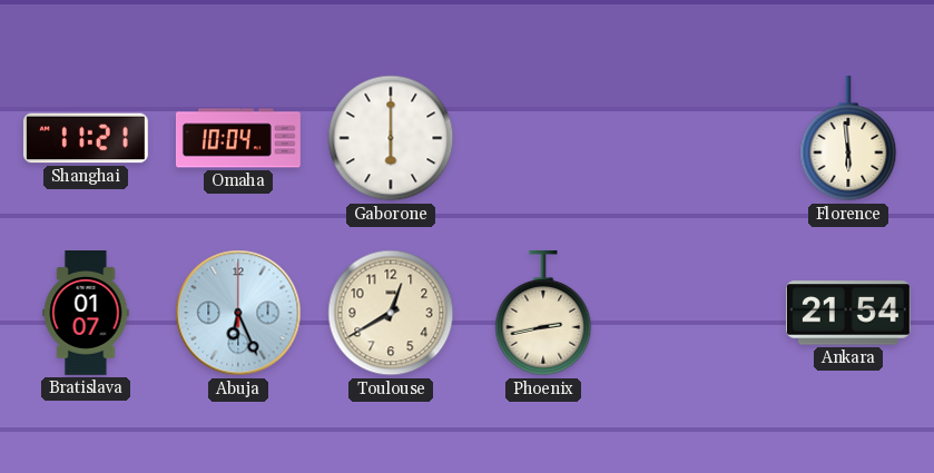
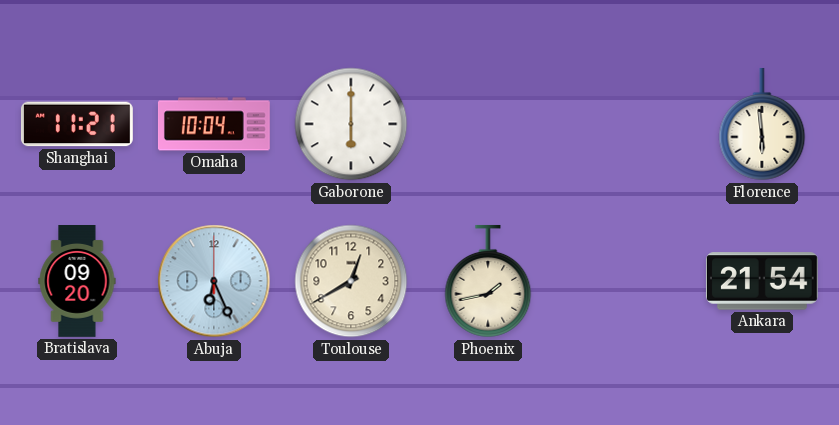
Bratislava: 01:07 -> 09:20
Phoenix: 2:43 -> 1:43
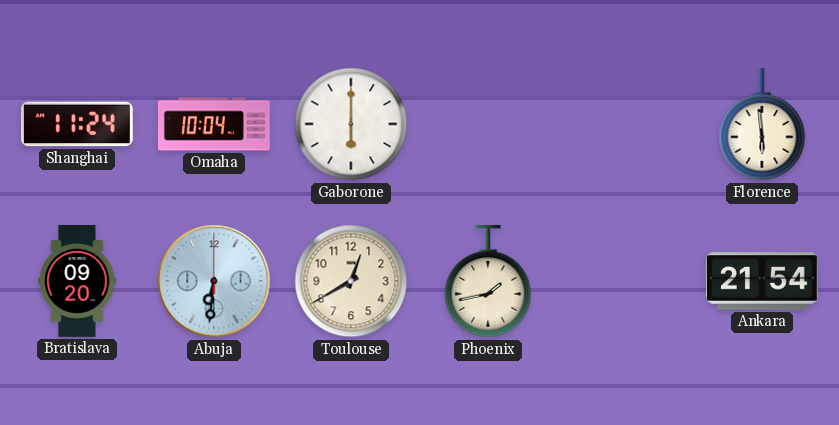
Shanghai: 11:21 -> 11:24
Abuja: 6:26 -> 6:31
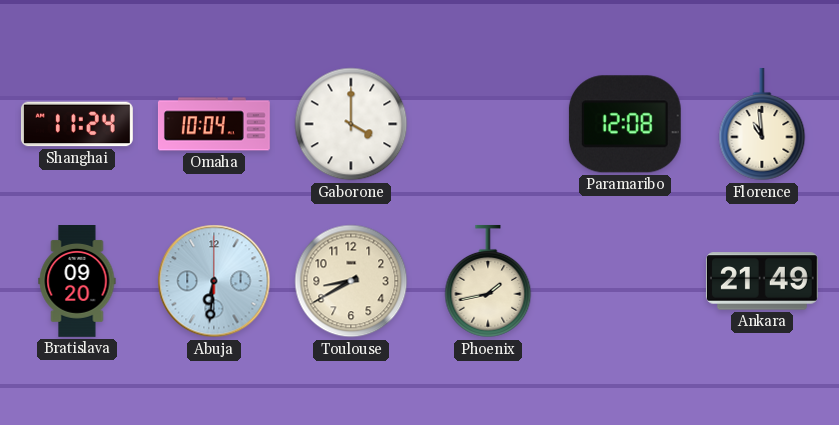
Gaborone: 6:00 -> 4:00
Paramaribo: none -> 12:08
Florence: 5:59 -> 10:59
Toulouse: 12:40 -> 8:40
Ankara: 21:54 -> 21:49
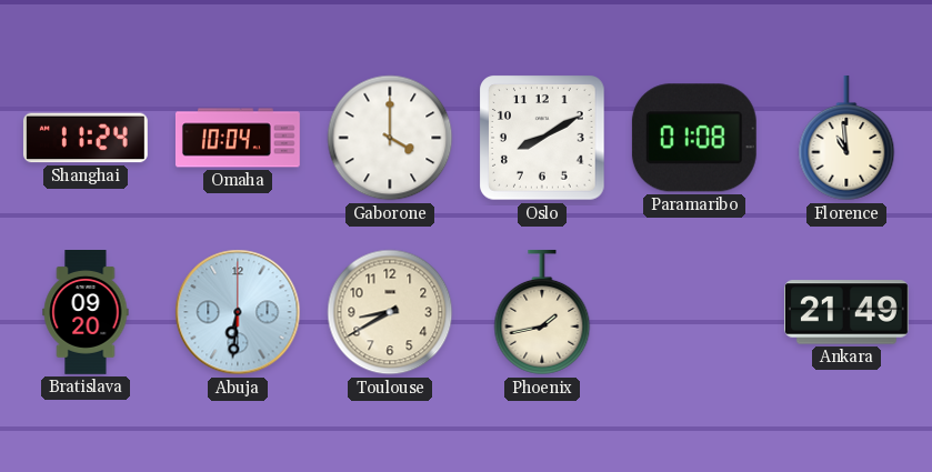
Oslo: none -> 8:10
Paramaribo: 12:08 -> 01:08
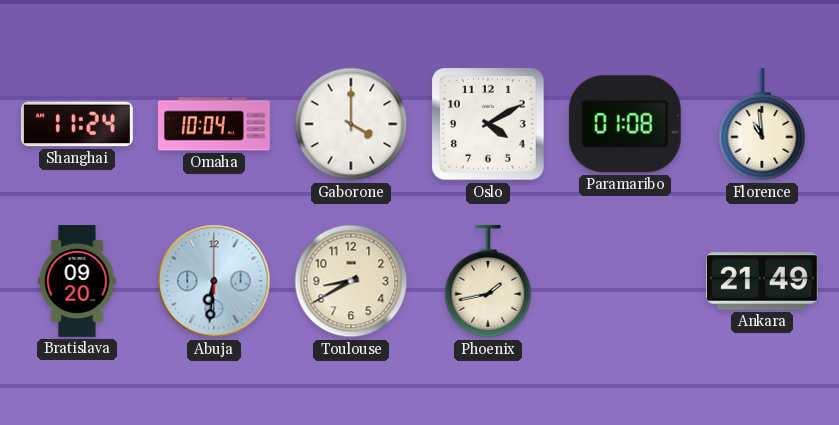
Oslo: 8:10 -> 4:10
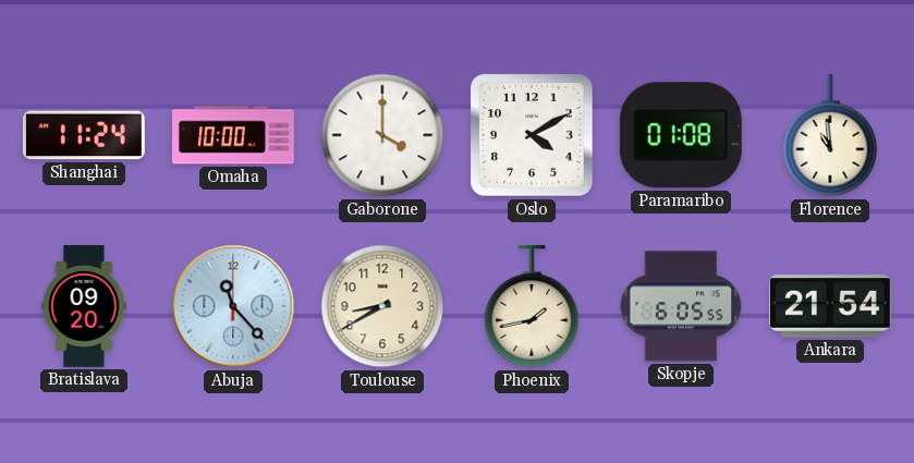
Omaha: 10:04 -> 10:00
Abuja: 6:31 -> 11:23
Skopje: none -> 6:05
Ankara: 21:49 -> 21:54
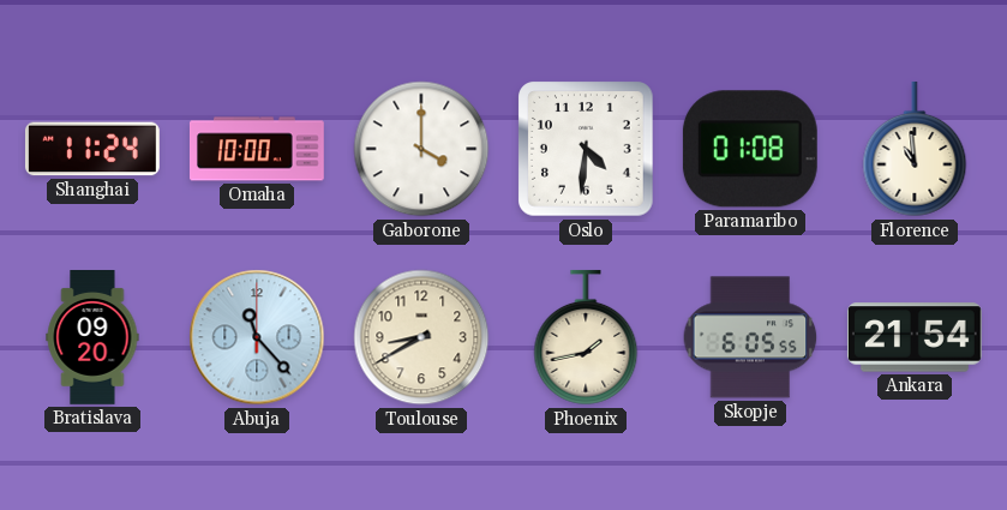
Oslo: 4:10 -> 4:31
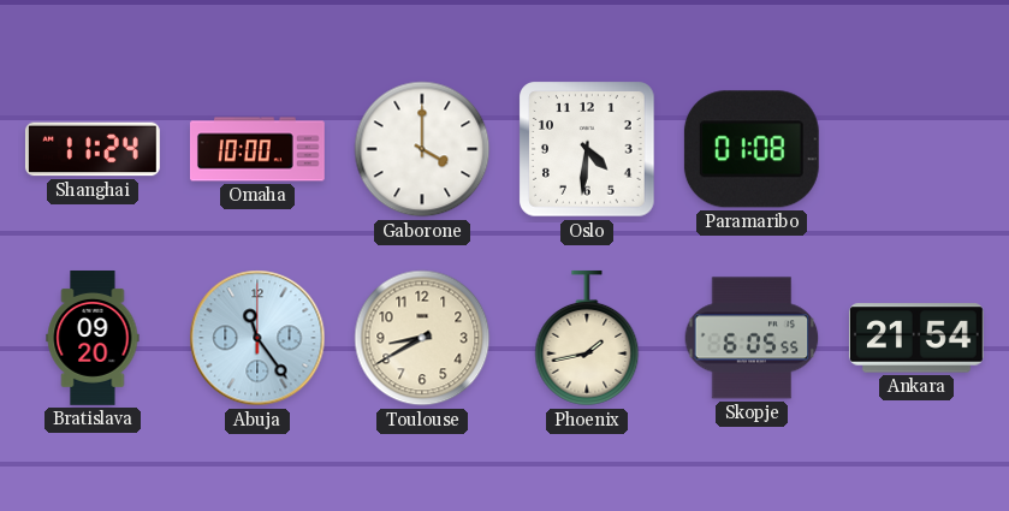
Florence: 10:59 -> none
Abuja: 11:23 -> 11:24
